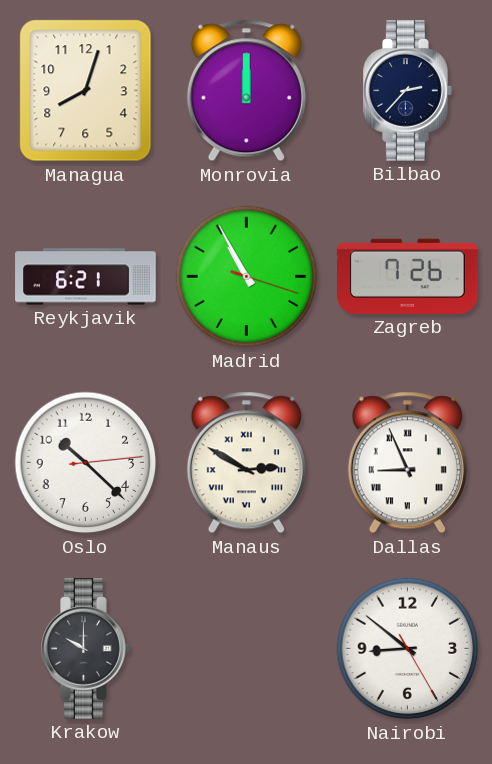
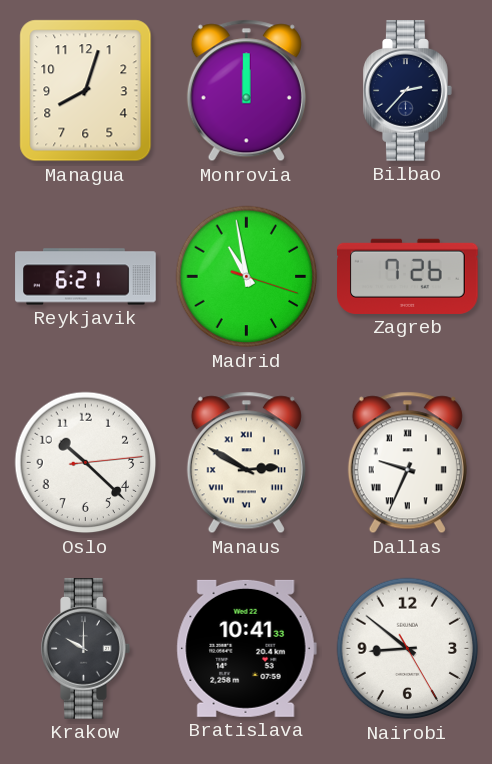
Madrid: 10:55 -> 10:58
Dallas: 8:56 -> 9:34
Bratislava: none -> 10:41
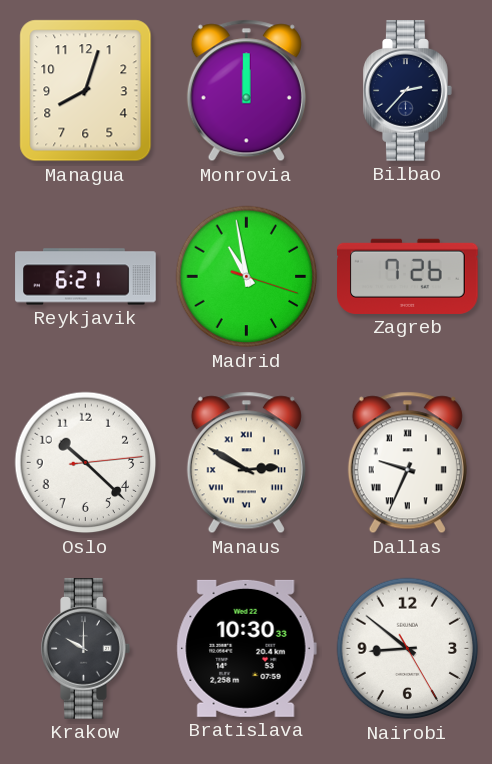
Bratislava: 10:41 -> 10:30
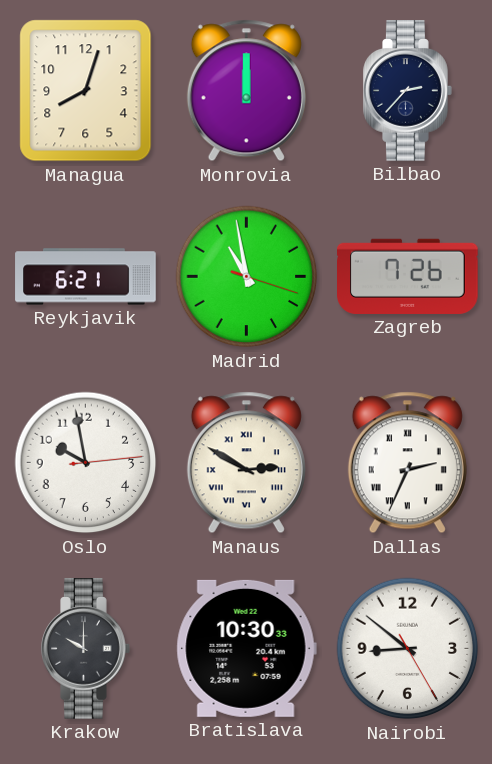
Oslo: 10:22 -> 9:58
Dallas: 9:34 -> 2:34
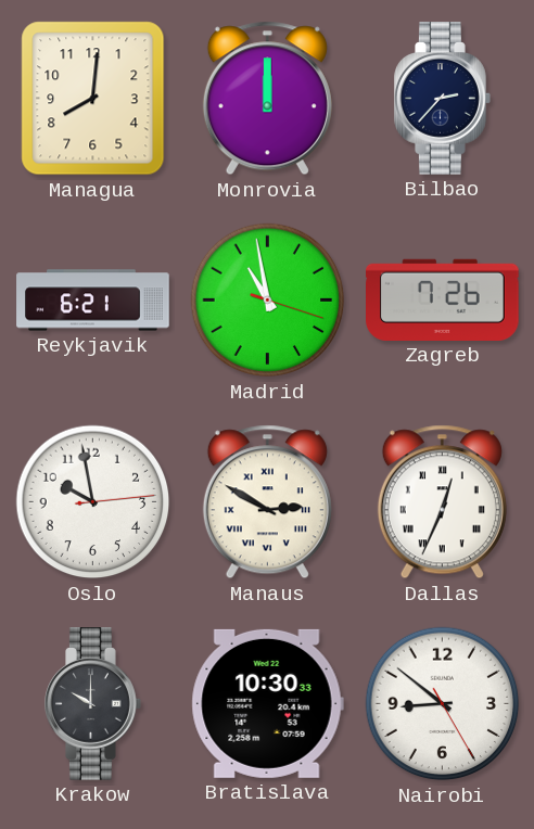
Managua: 8:03 -> 8:01
Dallas: 2:34 -> 12:34
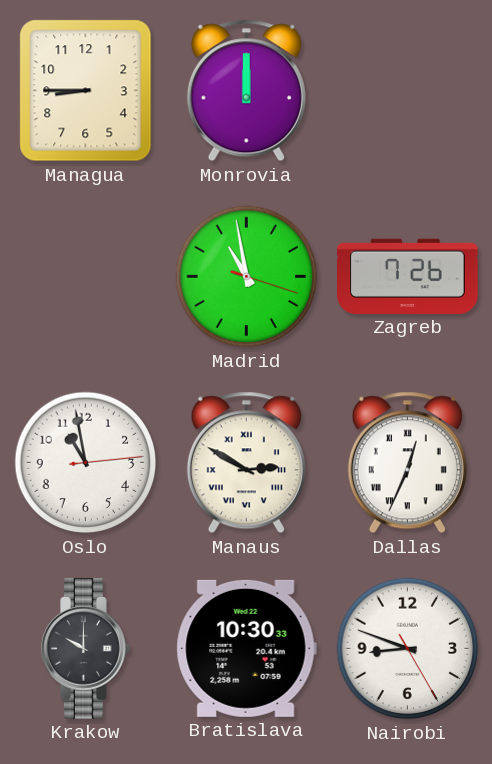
Managua: 8:01 -> 8:45
Bilbao: 2:37 -> none
Reykjavik: 6:21 -> none
Oslo: 9:58 -> 10:58
Nairobi: 8:51 -> 8:48
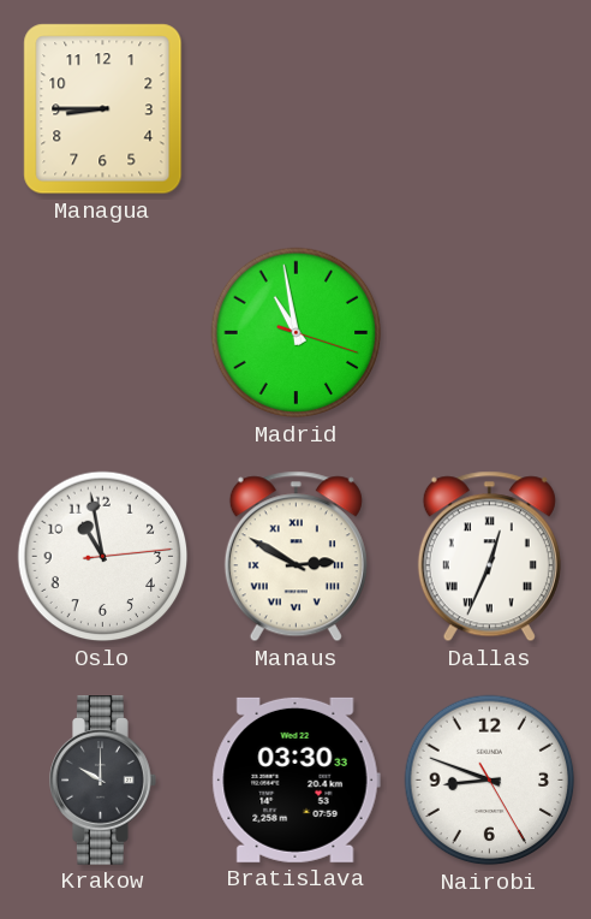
Monrovia: 12:00 -> none
Zagreb: 7:26 -> none
Bratislava: 10:30 -> 03:30
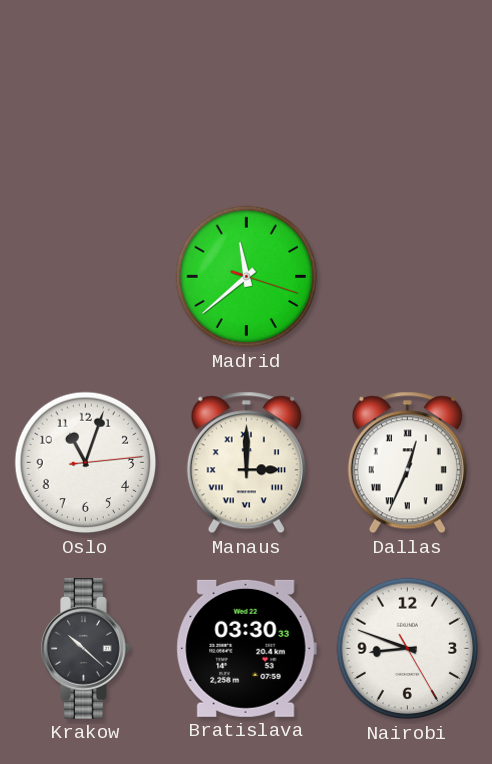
Managua: 8:45 -> none
Madrid: 10:58 -> 11:38
Oslo: 10:58 -> 11:03
Manaus: 2:50 -> 3:00
Krakow: 10:00 -> 10:22
